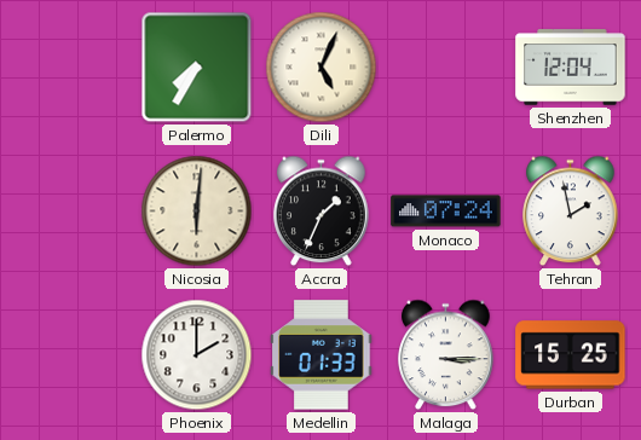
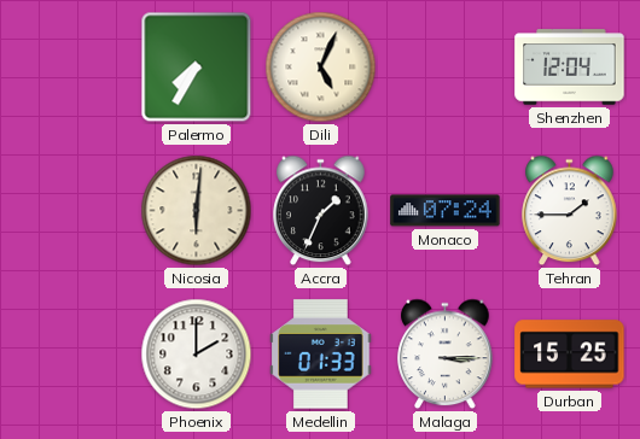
Tehran: 1:58 -> 1:45
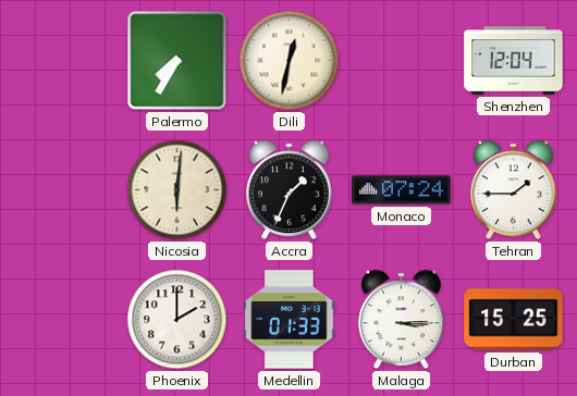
Dili: 5:04 -> 12:32
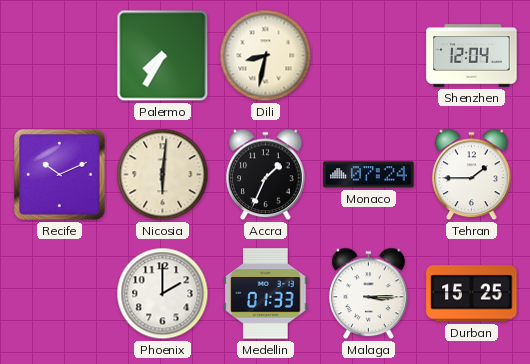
Dili: 12:32 -> 8:32
Recife: none -> 10:11
